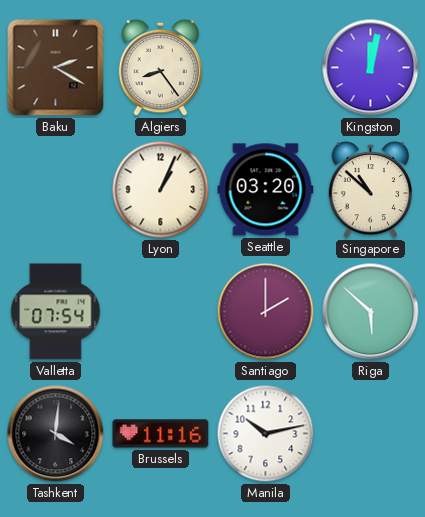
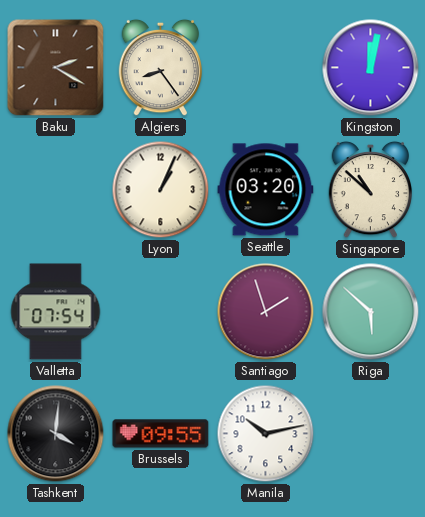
Santiago: 2:00 -> 1:57
Brussels: 11:16 -> 09:55
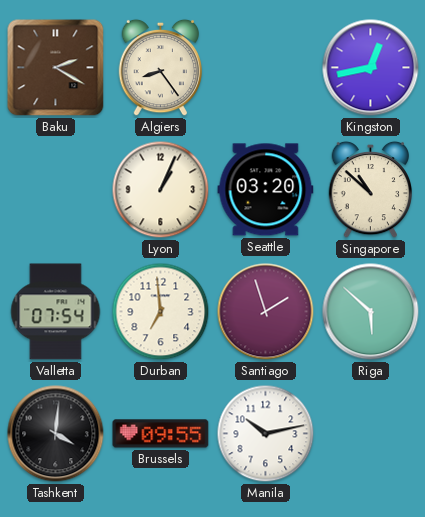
Kingston: 12:02 -> 12:43
Durban: none -> 6:59
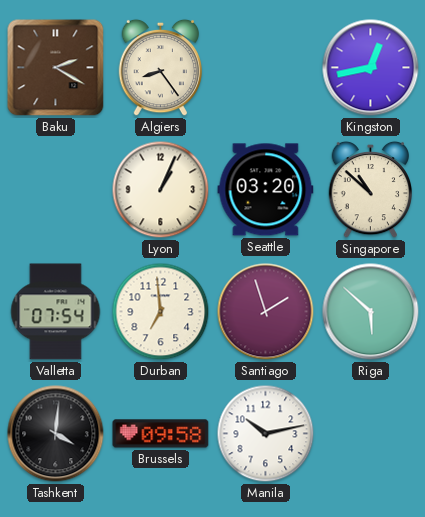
Brussels: 09:55 -> 09:58
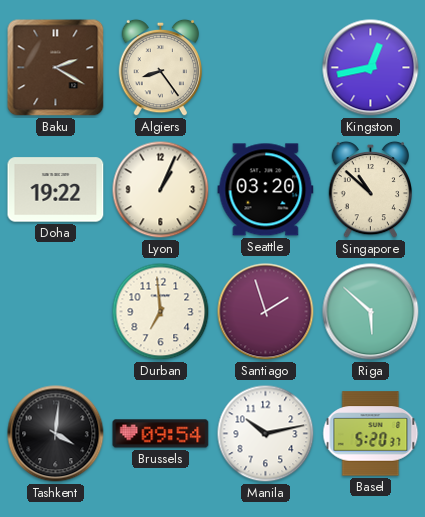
Doha: none -> 19:22
Valletta: 07:54 -> none
Brussels: 09:58 -> 09:54
Basel: none -> 5:20
